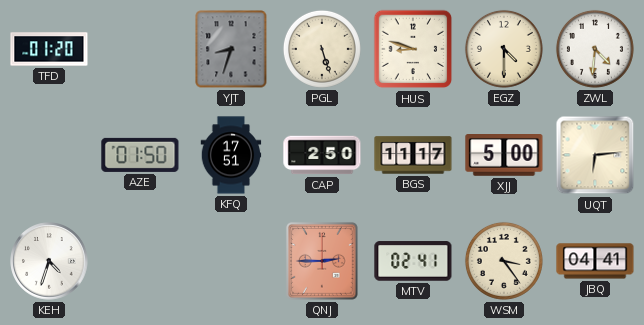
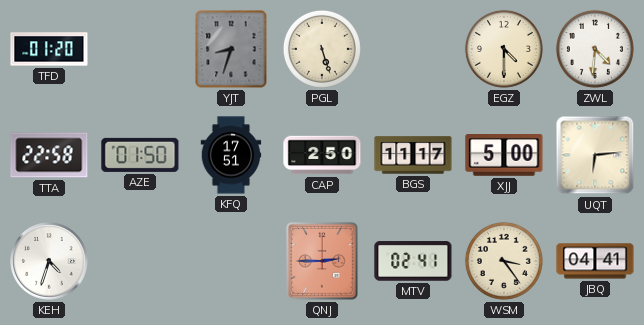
HUS: 8:48 -> none
TTA: none -> 22:58
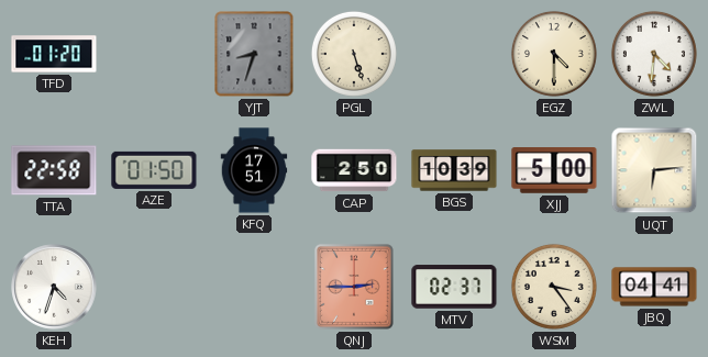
BGS: 11:17 -> 10:39
MTV: 02:41 -> 02:37
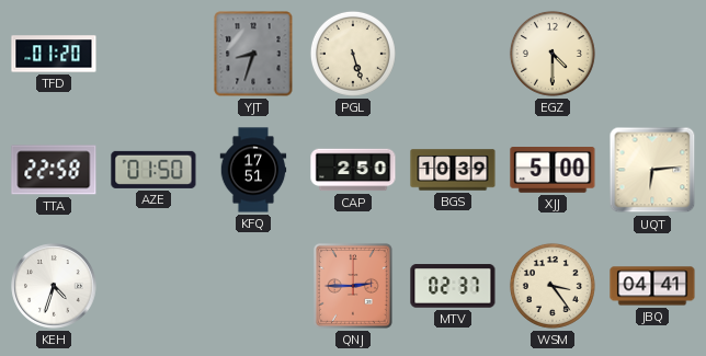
ZWL: 4:31 -> none
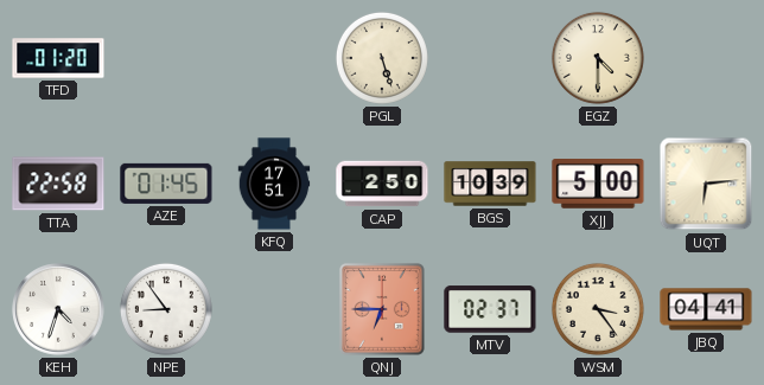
YJT: 8:33 -> none
AZE: 01:50 -> 01:45
NPE: none -> 8:54
QNJ: 2:45 -> 6:45
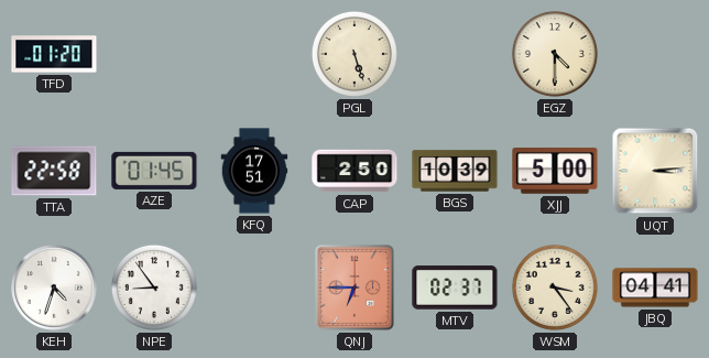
UQT: 6:14 -> 3:14
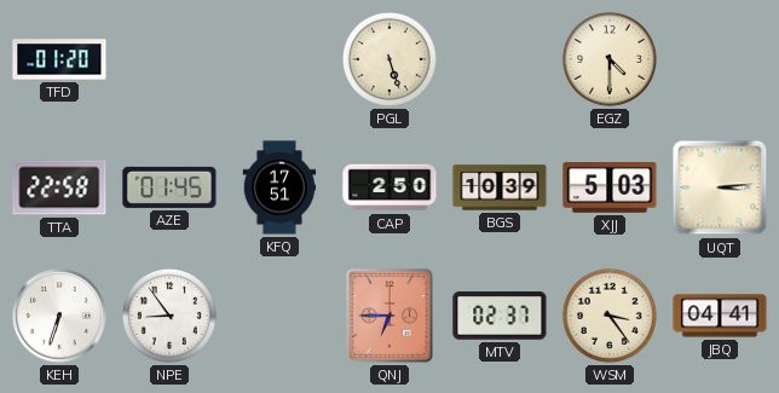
XJJ: 5:00 -> 5:03
KEH: 4:33 -> 6:33
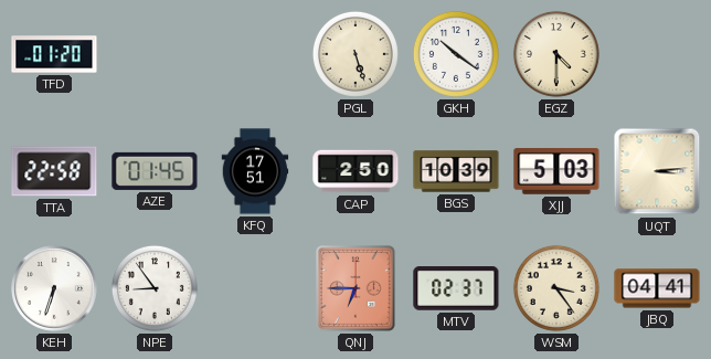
GKH: none -> 10:21
